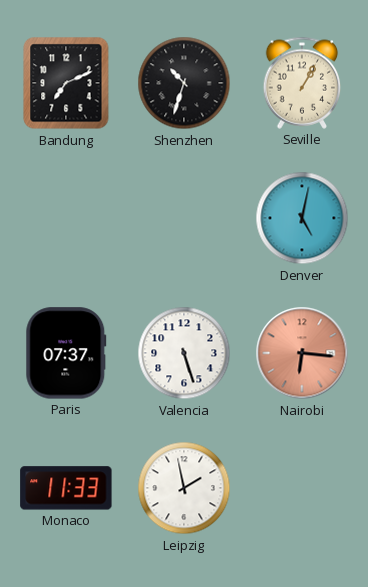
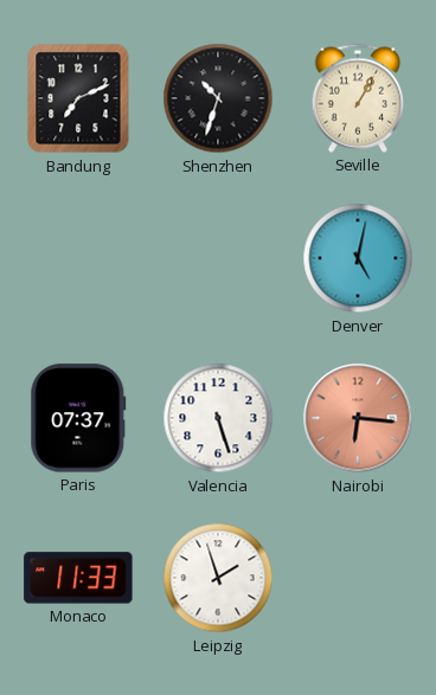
Leipzig: 1:58 -> 1:57
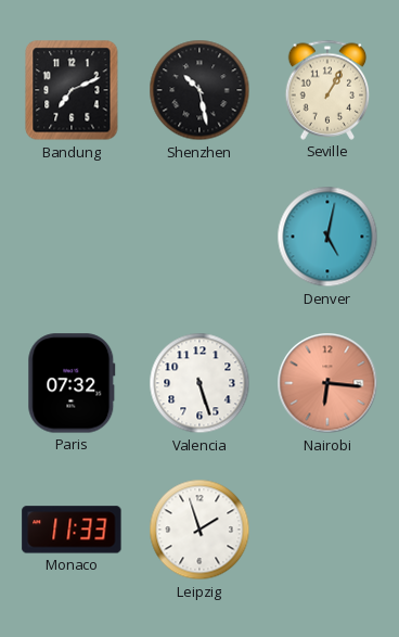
Shenzhen: 10:33 -> 10:28
Paris: 07:37 -> 07:32
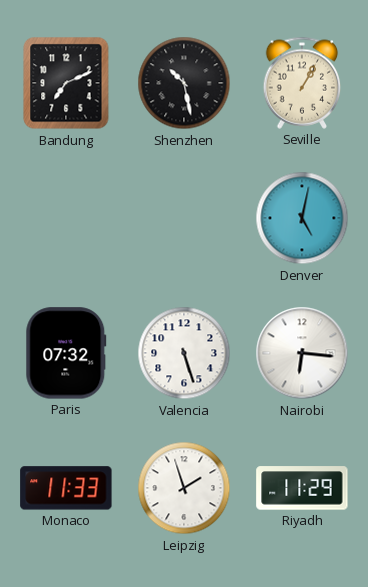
Nairobi dial: salmon -> white
Riyadh: none -> 11:29
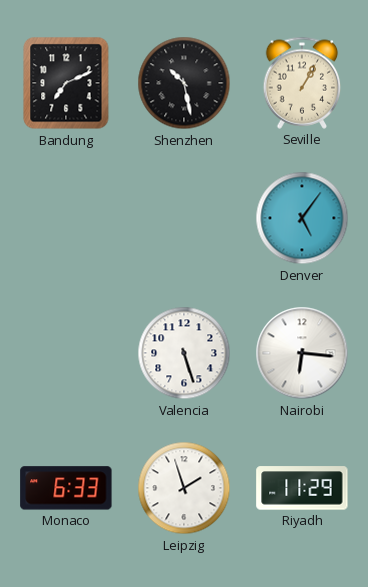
Denver: 5:02 -> 5:06
Paris: 07:32 -> none
Monaco: 11:33 -> 6:33
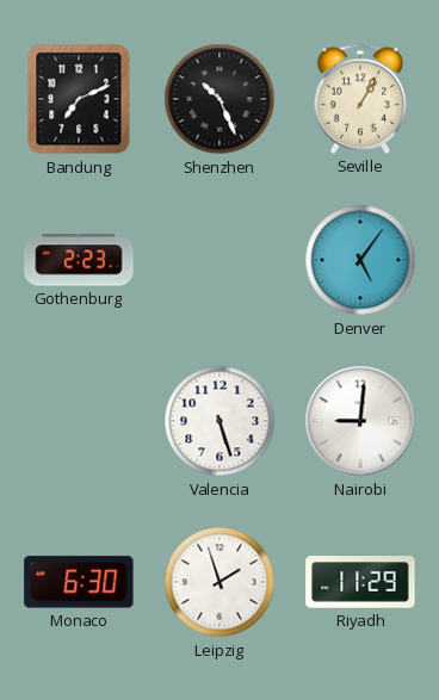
Shenzhen: 10:28 -> 10:26
Gothenburg: none -> 2:23
Nairobi: 6:16 -> 9:01
Monaco: 6:33 -> 6:30
